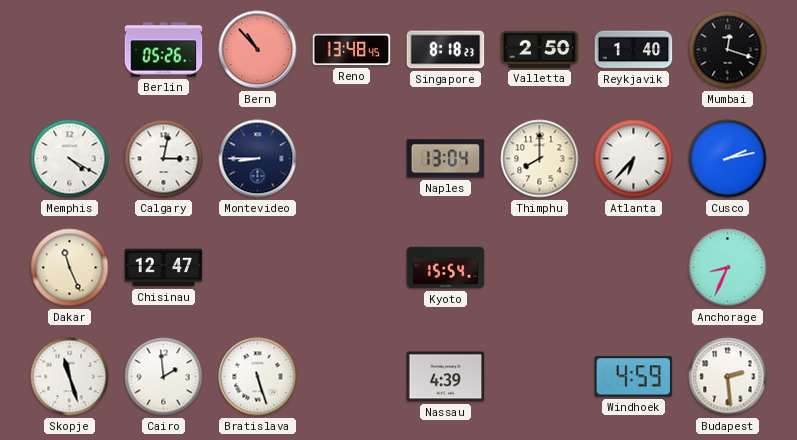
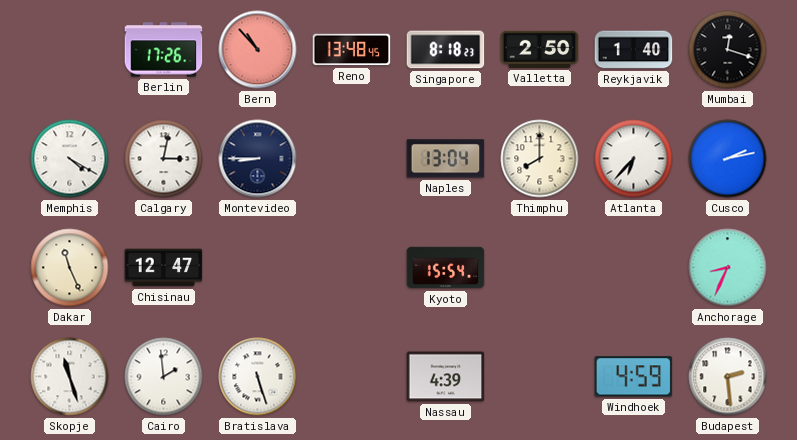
Berlin: 05:26 -> 17:26
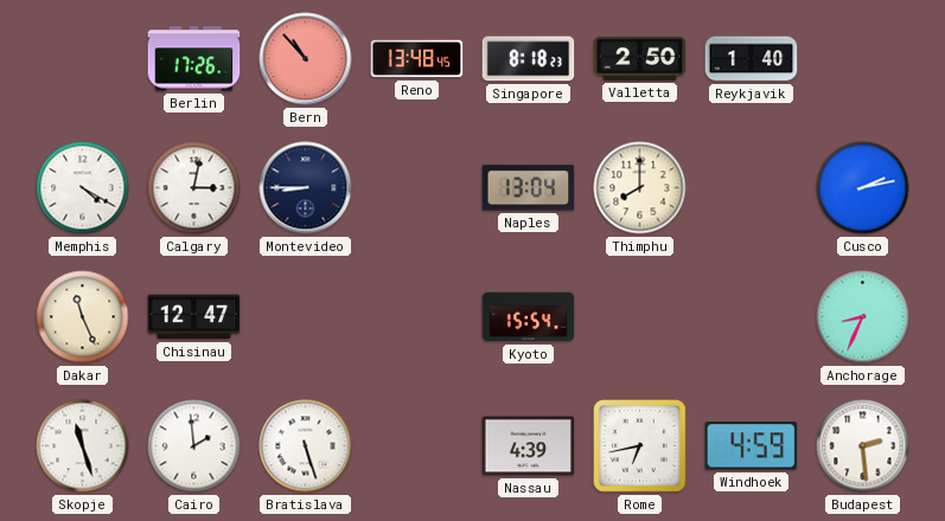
Mumbai: 12:18 -> none
Atlanta: 6:37 -> none
Rome: none -> 6:43
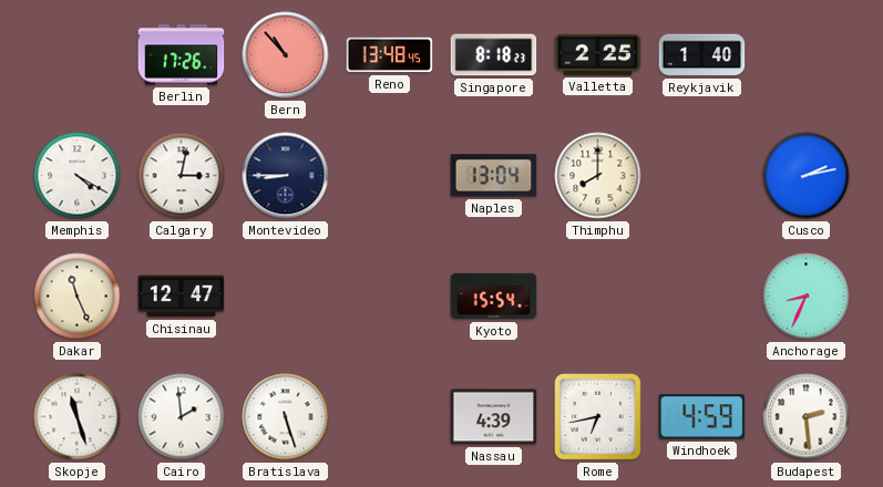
Valletta: 2:50 -> 2:25
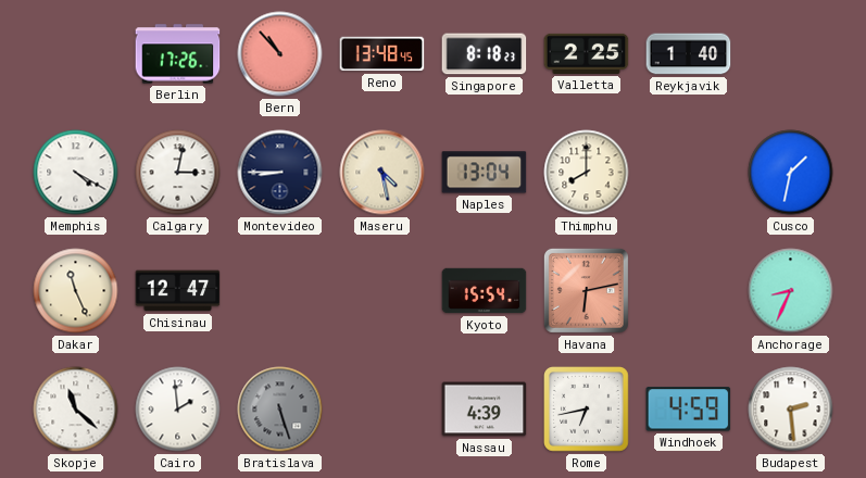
Maseru: none -> 4:28
Cusco: 2:13 -> 1:32
Havana: none -> 6:13
Skopje: 11:27 -> 11:22
Bratislava dial: white -> grey
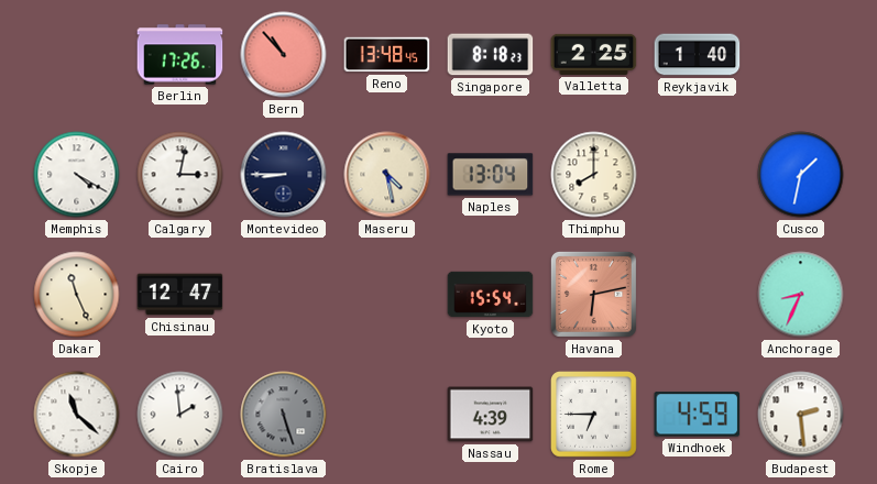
Rome: 6:43 -> 6:45
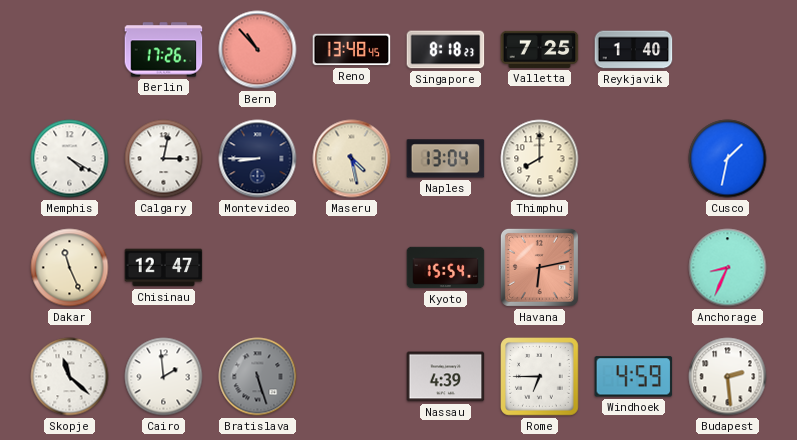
Valletta: 2:25 -> 7:25
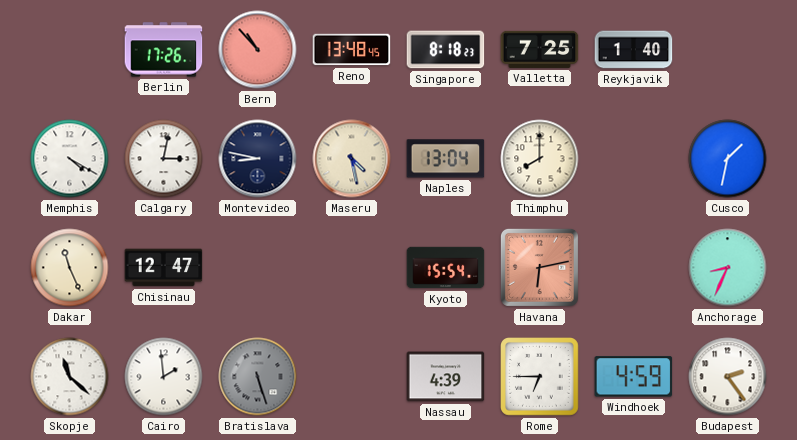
Montevideo: 8:45 -> 8:47
Budapest: 2:29 -> 2:24
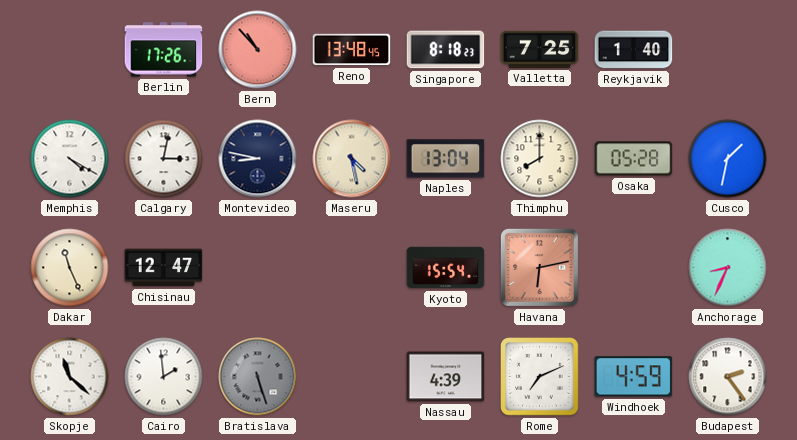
Osaka: none -> 05:28
Rome: 6:45 -> 7:11
